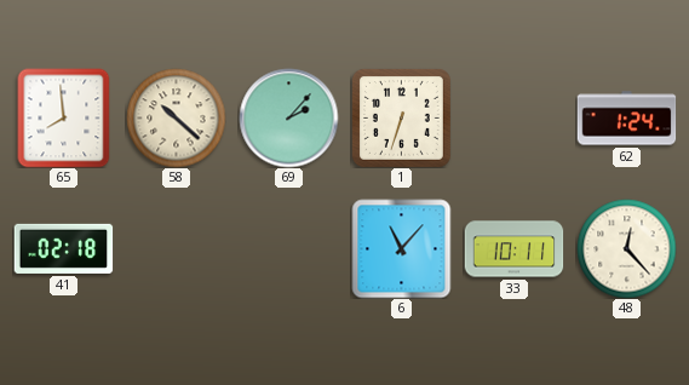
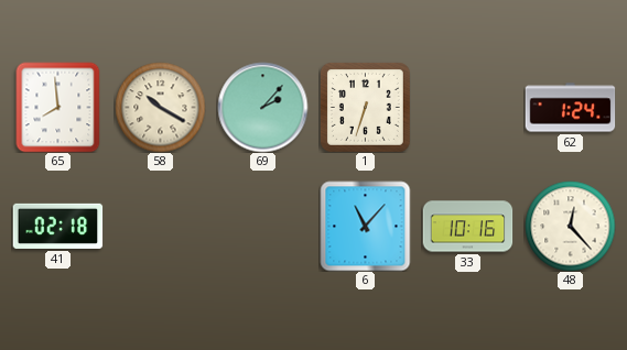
58: 10:22 -> 10:20
33: 10:11 -> 10:16
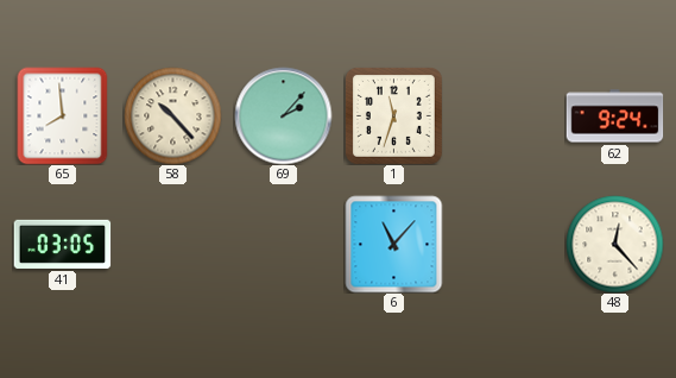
58: 10:20 -> 10:23
1: 6:33 -> 11:33
62: 1:24 -> 9:24
41: 02:18 -> 03:05
33: 10:16 -> none
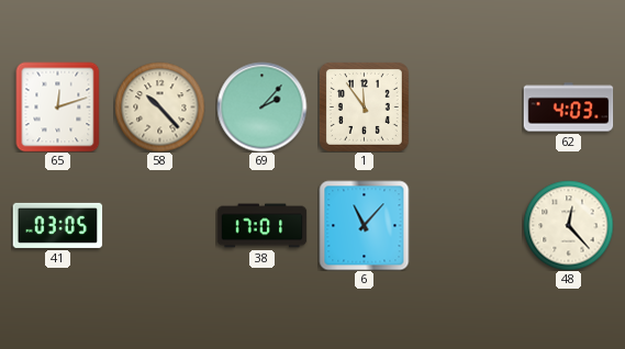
65: 7:59 -> 12:12
1: 11:33 -> 11:54
62: 9:24 -> 4:03
38: none -> 17:01
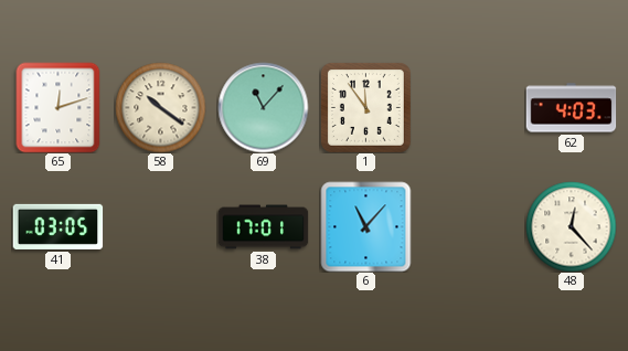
58: 10:23 -> 10:21
69: 2:07 -> 11:07
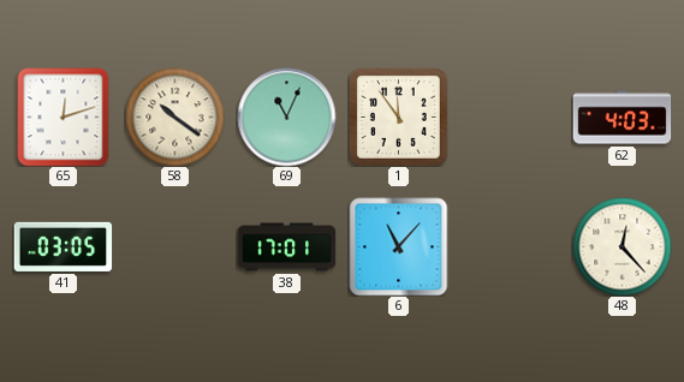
69: 11:07 -> 11:04
